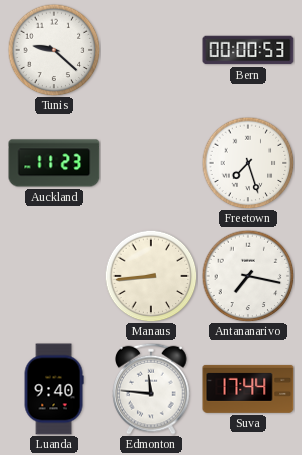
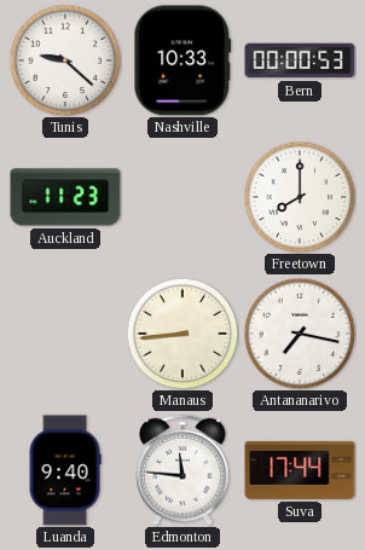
Nashville: none -> 10:33
Freetown: 7:27 -> 8:00
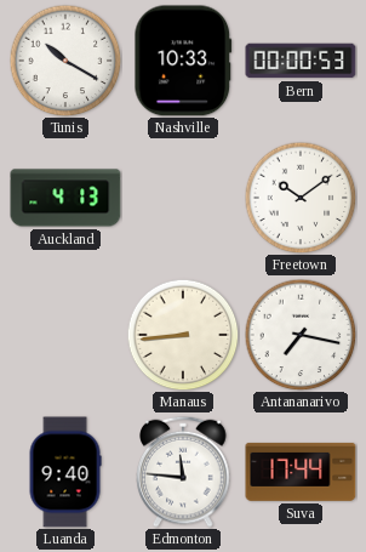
Tunis: 9:22 -> 10:20
Auckland: 11:23 -> 4:13
Freetown: 8:00 -> 10:09
